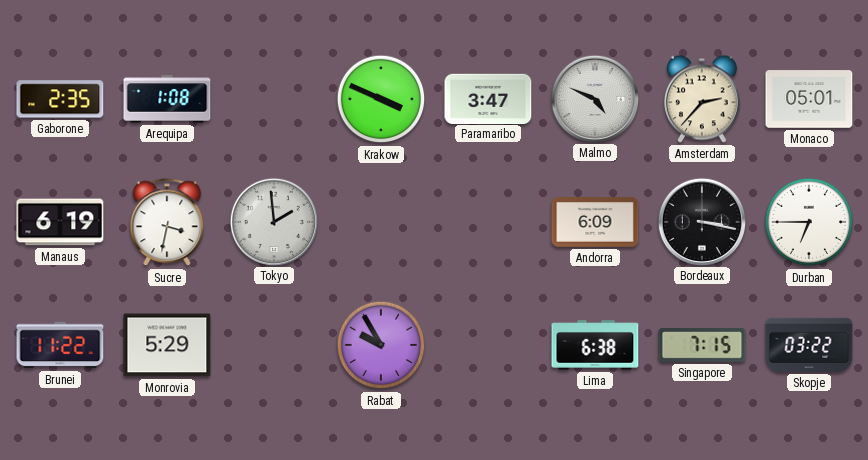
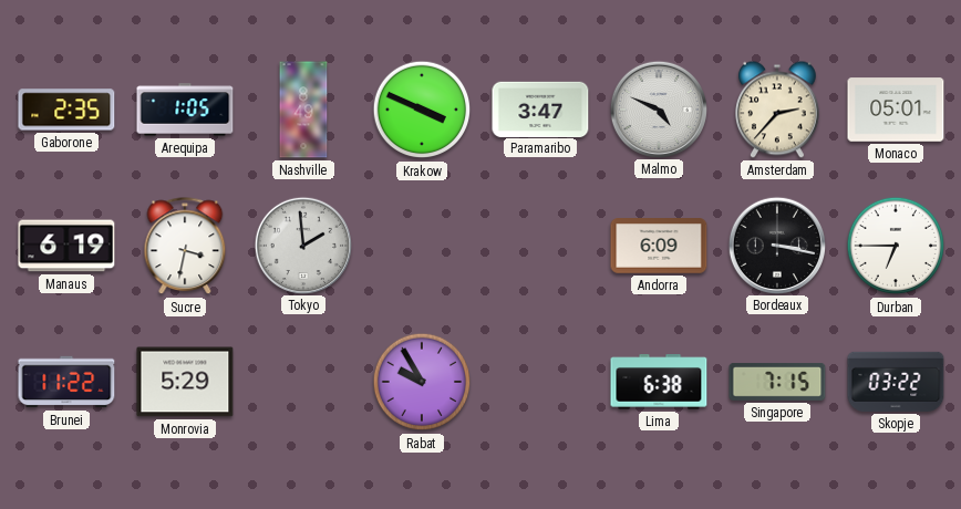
Arequipa: 1:08 -> 1:05
Nashville: none -> 8:49
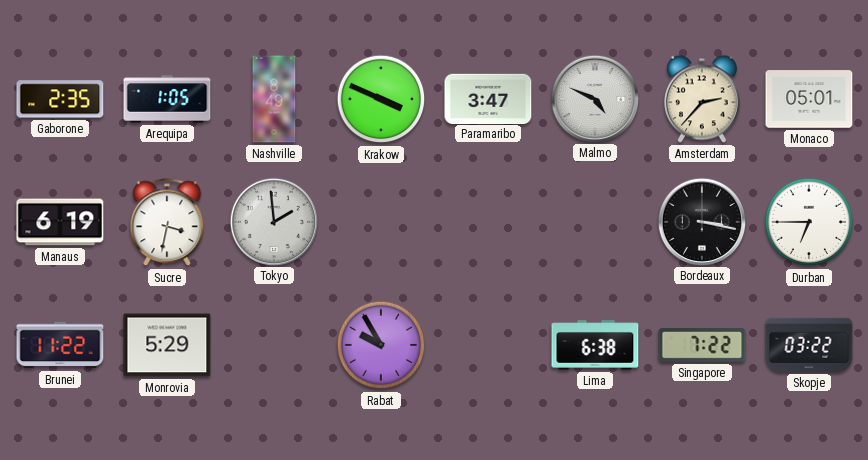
Andorra: 6:09 -> none
Singapore: 7:15 -> 7:22
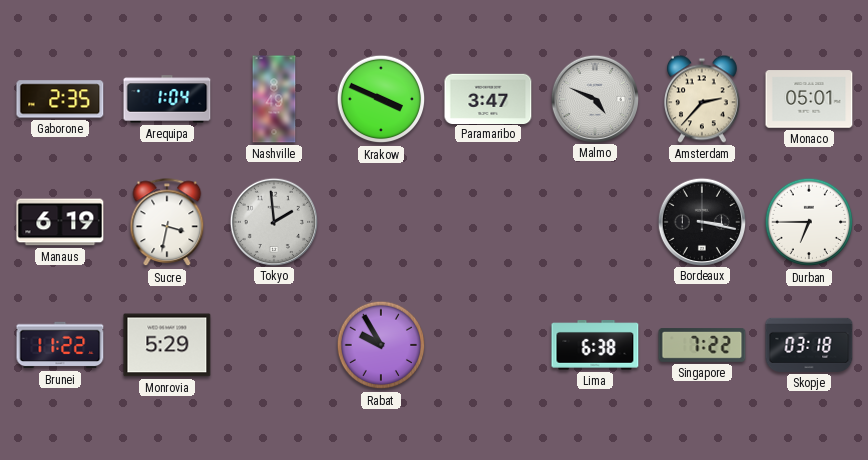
Arequipa: 1:05 -> 1:04
Skopje: 03:22 -> 03:18
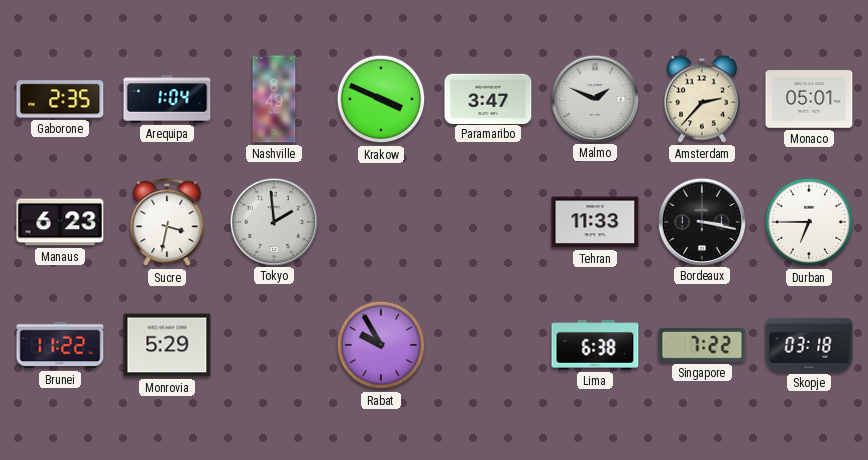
Malmo: 4:49 -> 1:49
Manaus: 6:19 -> 6:23
Tehran: none -> 11:33
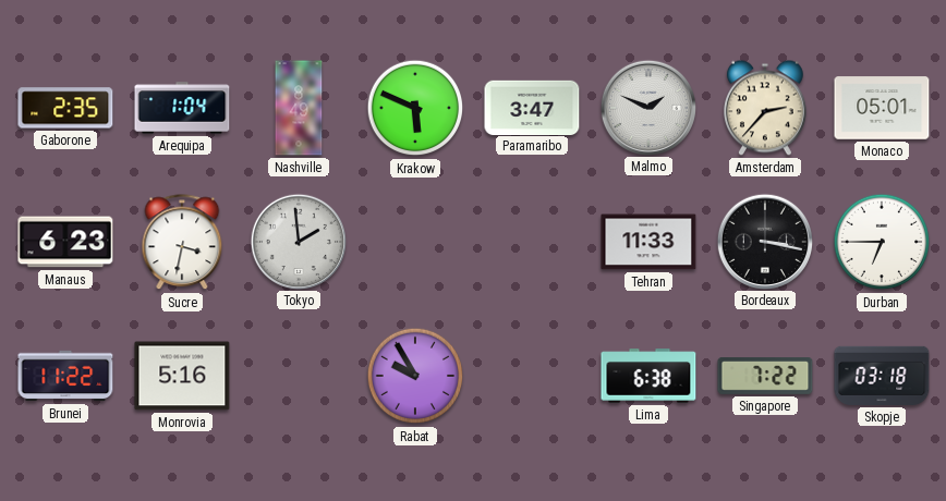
Krakow: 3:49 -> 5:49
Monrovia: 5:29 -> 5:16
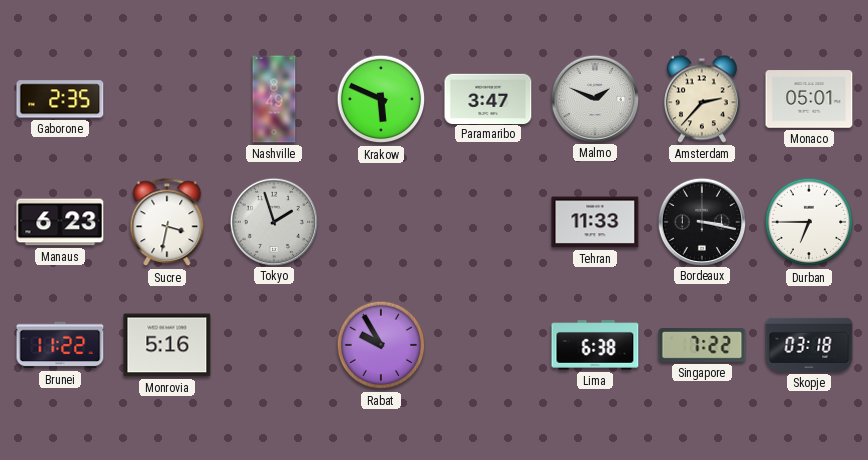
Arequipa: 1:04 -> none
Tokyo: 1:59 -> 1:57
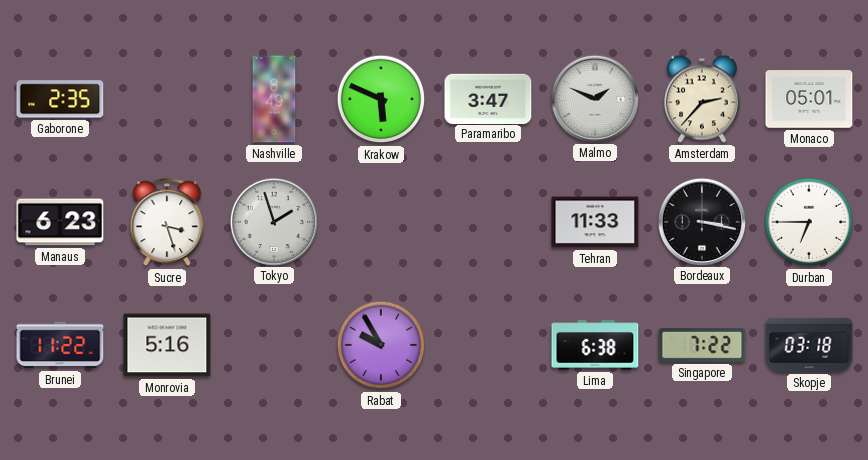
Sucre: 3:32 -> 3:27
